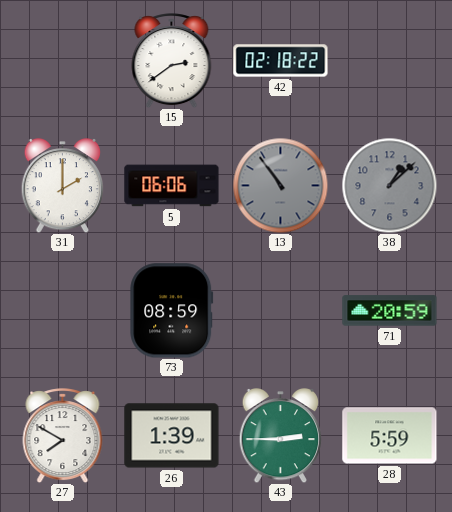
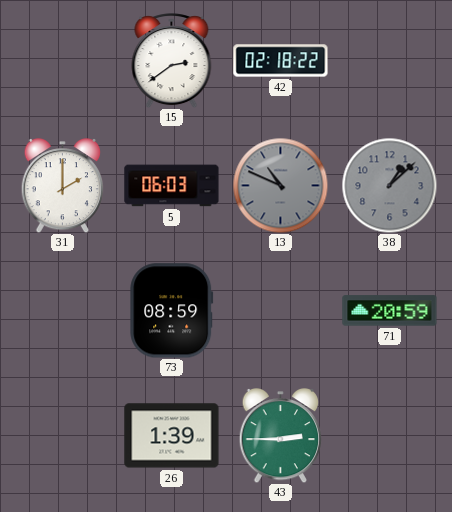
5: 06:06 -> 06:03
13: 10:54 -> 10:49
27: 7:50 -> none
28: 5:59 -> none
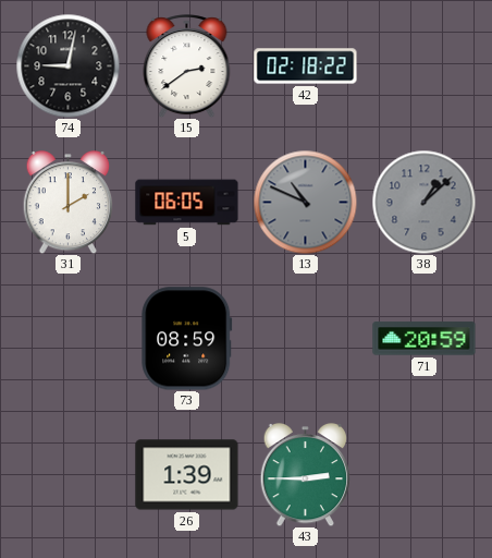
74: none -> 9:02
5: 06:03 -> 06:05
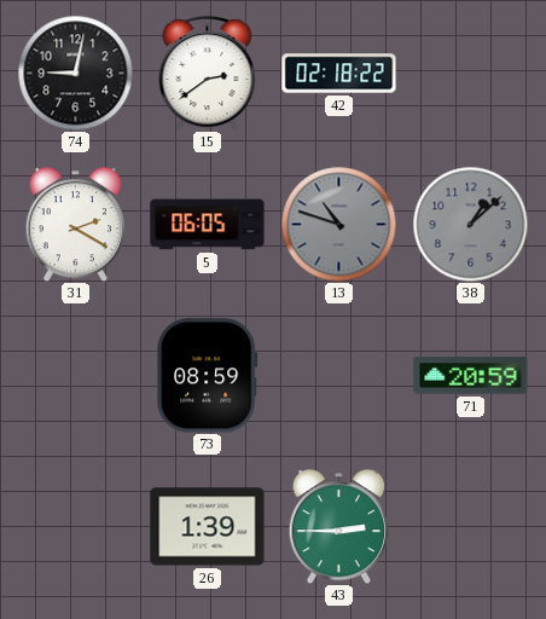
31: 2:00 -> 2:20
13: 10:49 -> 10:48
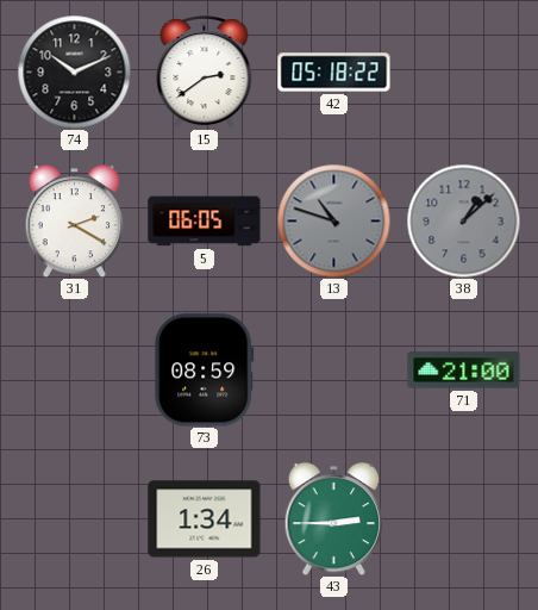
74: 9:02 -> 10:11
42: 02:18 -> 05:18
71: 20:59 -> 21:00
26: 1:39 -> 1:34
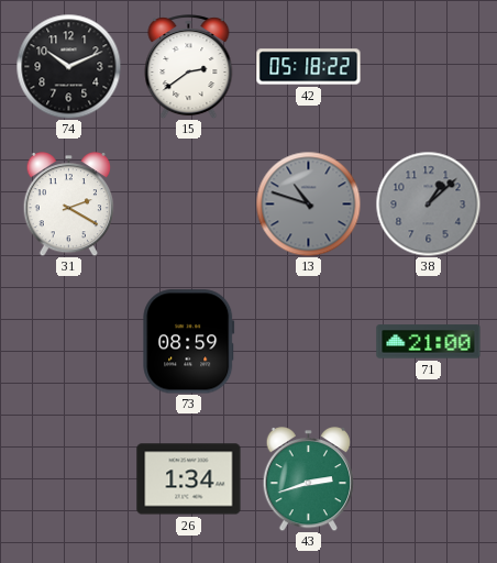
5: 06:05 -> none
43: 2:45 -> 2:42
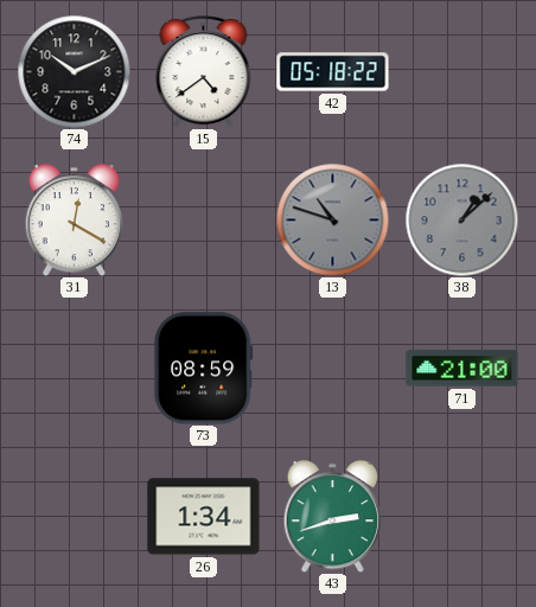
15: 2:39 -> 4:39
31: 2:20 -> 12:20
